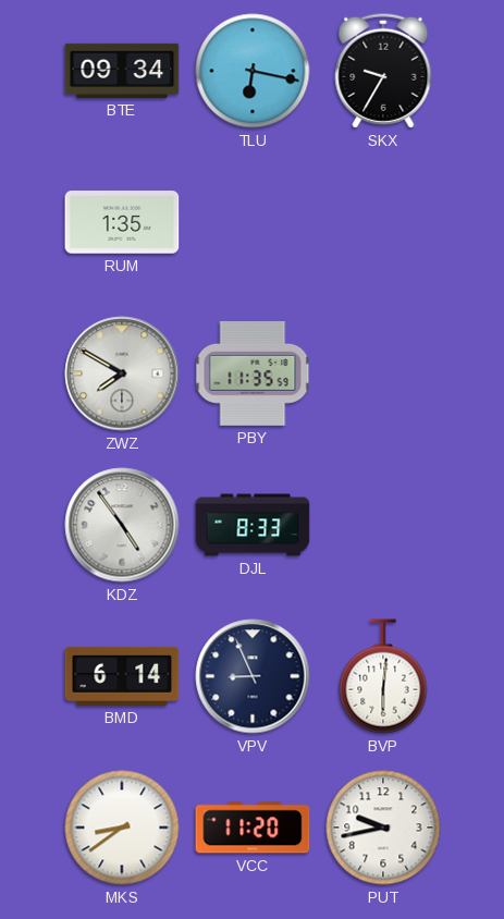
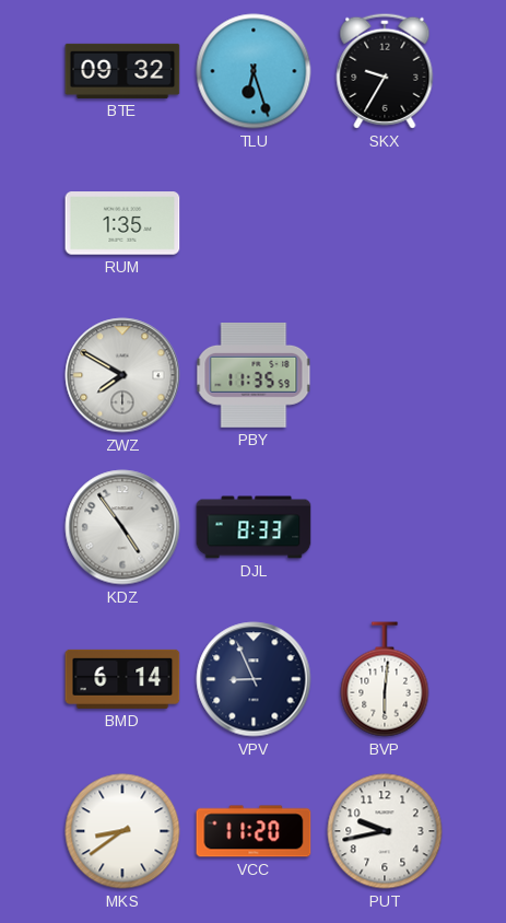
BTE: 09:34 -> 09:32
TLU: 6:17 -> 6:27
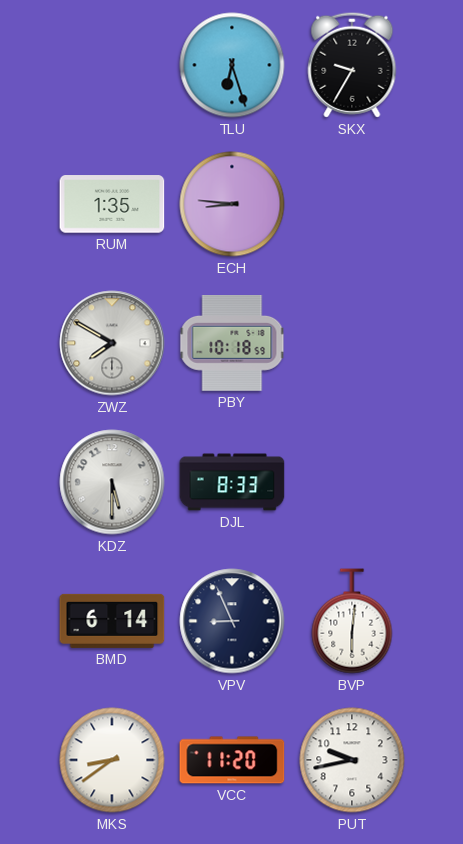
BTE: 09:32 -> none
ECH: none -> 8:46
PBY: 11:35 -> 10:18
KDZ: 4:54 -> 5:30
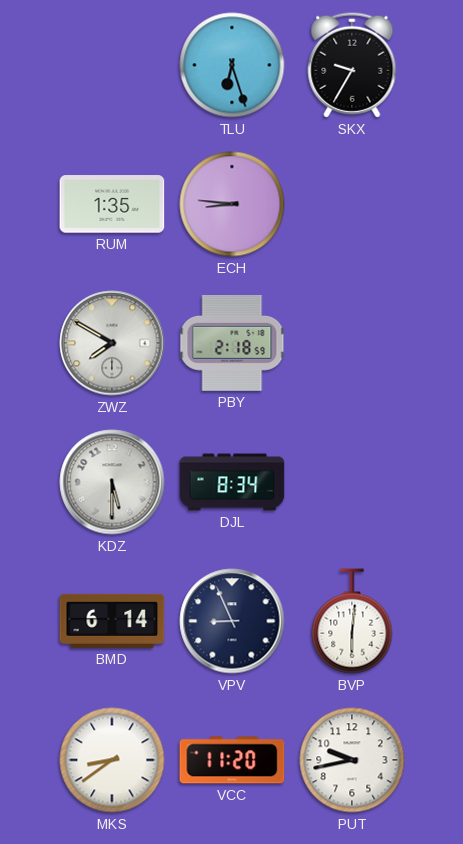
PBY: 10:18 -> 2:18
DJL: 8:33 -> 8:34
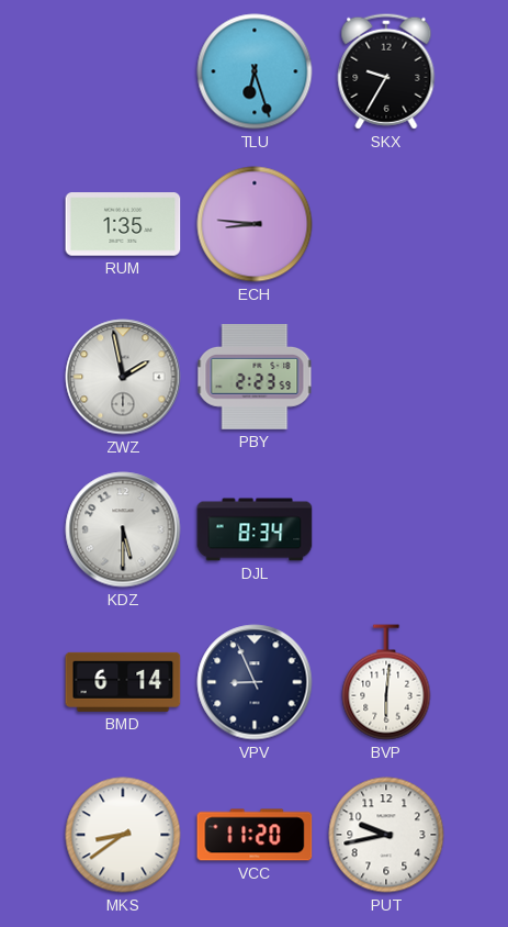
ZWZ: 7:50 -> 1:58
PBY: 2:18 -> 2:23
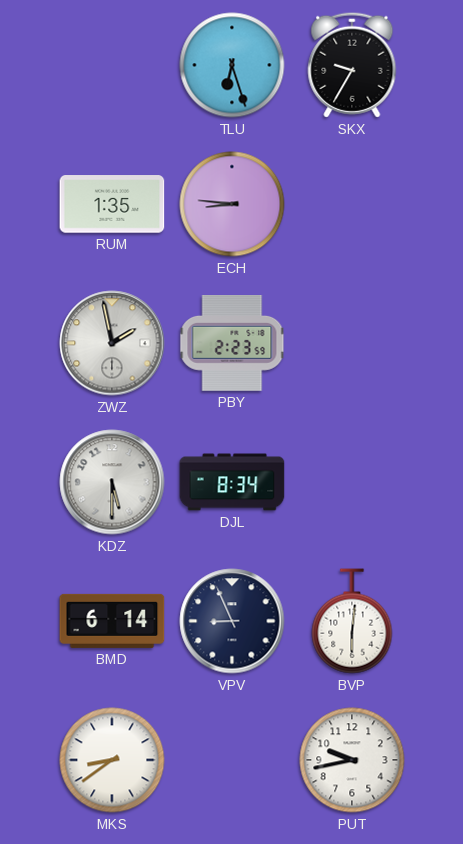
VCC: 11:20 -> none
